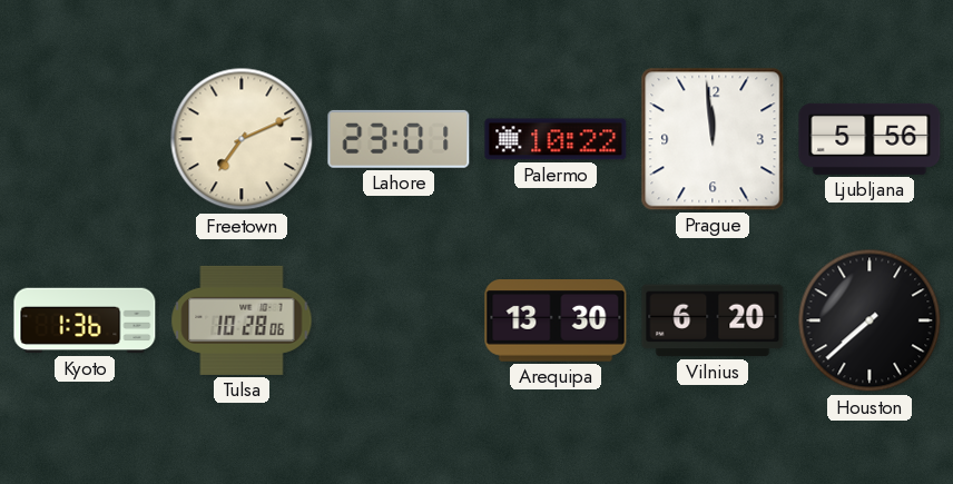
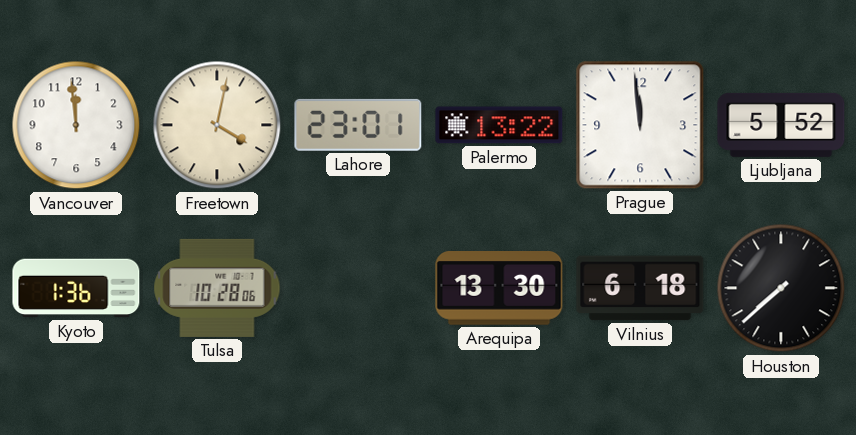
Vancouver: none -> 11:59
Freetown: 7:11 -> 4:02
Palermo: 10:22 -> 13:22
Ljubljana: 5:56 -> 5:52
Vilnius: 6:20 -> 6:18
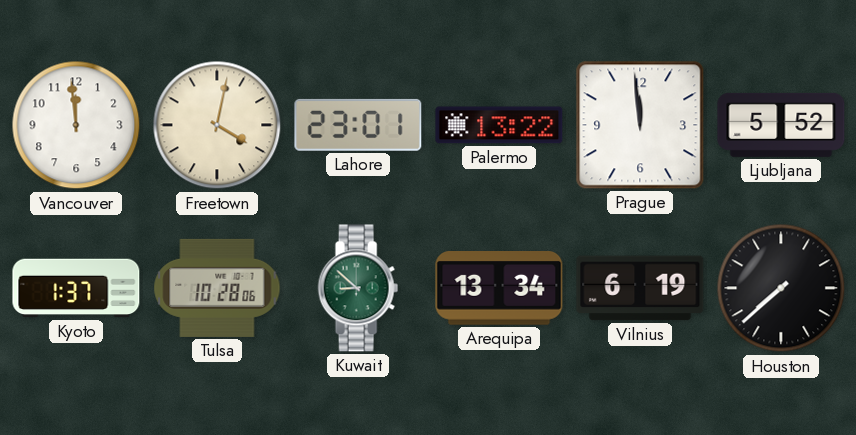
Kyoto: 1:36 -> 1:37
Kuwait: none -> 8:52
Arequipa: 13:30 -> 13:34
Vilnius: 6:18 -> 6:19
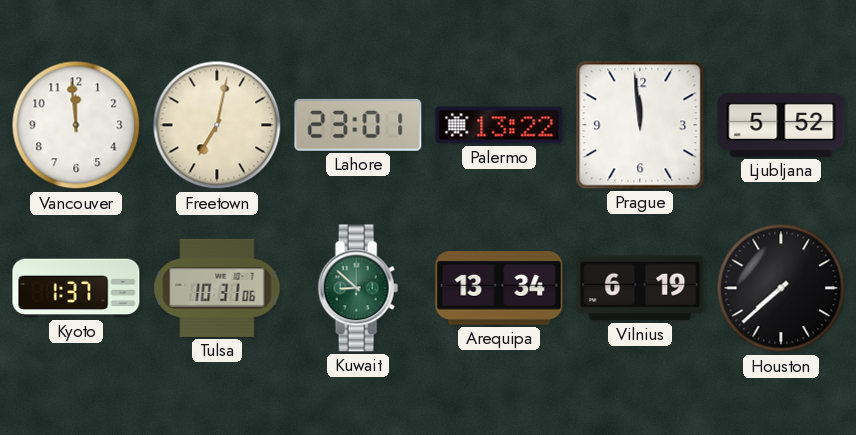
Freetown: 4:02 -> 7:02
Tulsa: 10:28 -> 10:31
